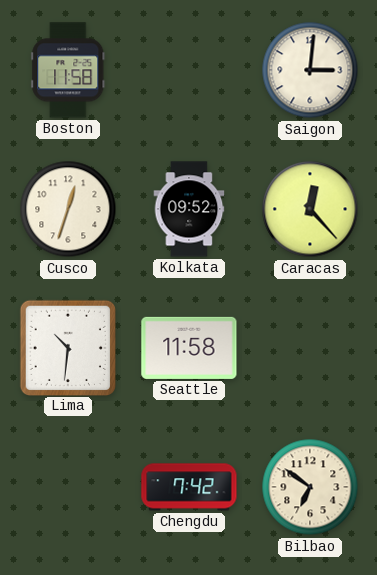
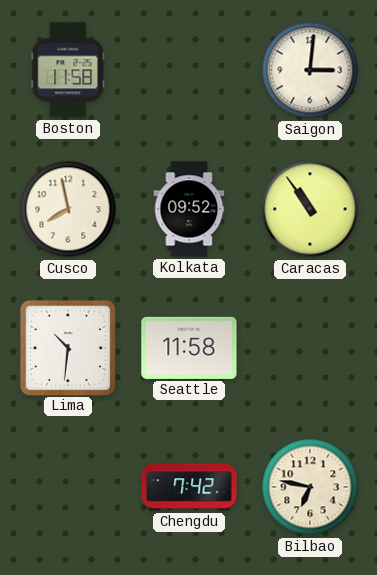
Cusco: 12:33 -> 7:58
Caracas: 12:23 -> 10:54
Bilbao: 6:51 -> 6:47
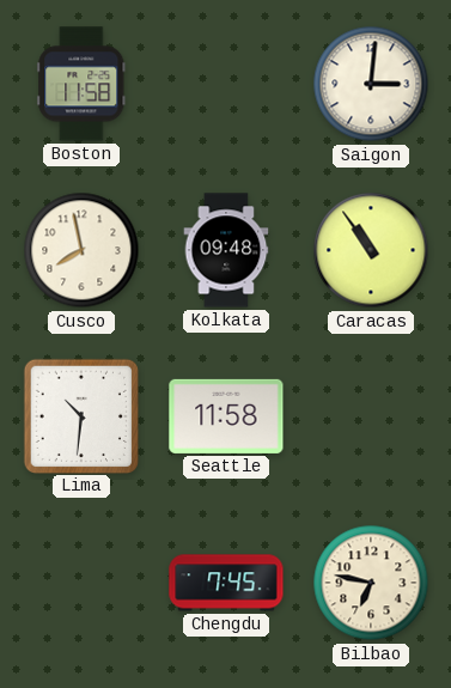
Kolkata: 09:52 -> 09:48
Chengdu: 7:42 -> 7:45
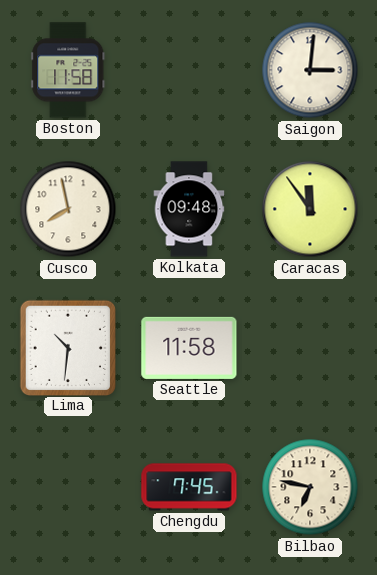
Caracas: 10:54 -> 11:54
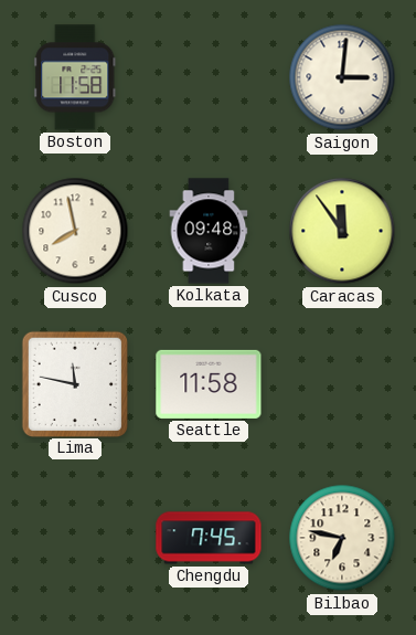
Lima: 10:31 -> 11:47
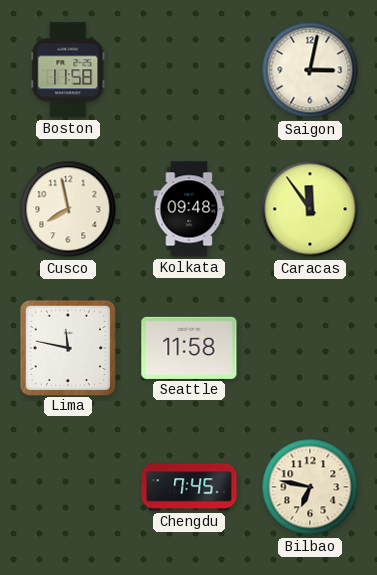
Saigon: 3:01 -> 3:02
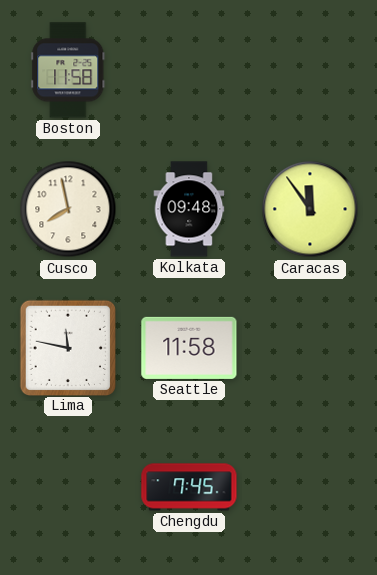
Saigon: 3:02 -> none
Bilbao: 6:47 -> none
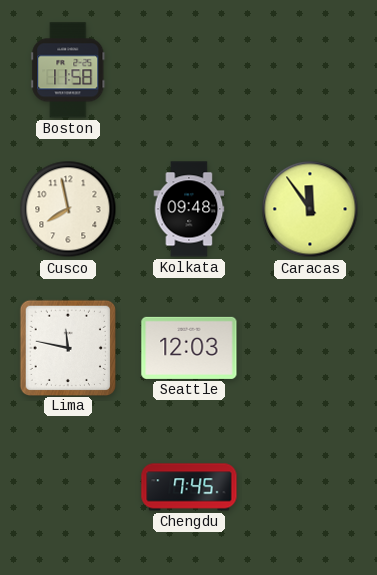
Seattle: 11:58 -> 12:03
